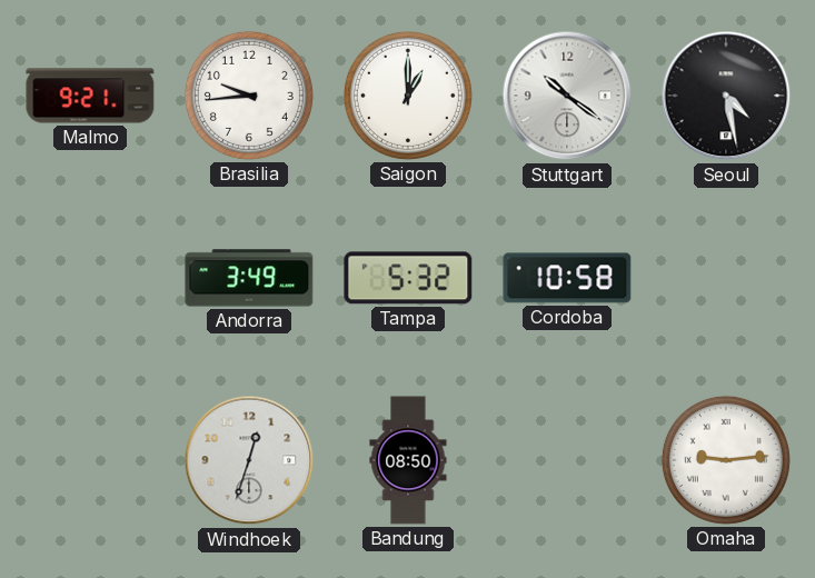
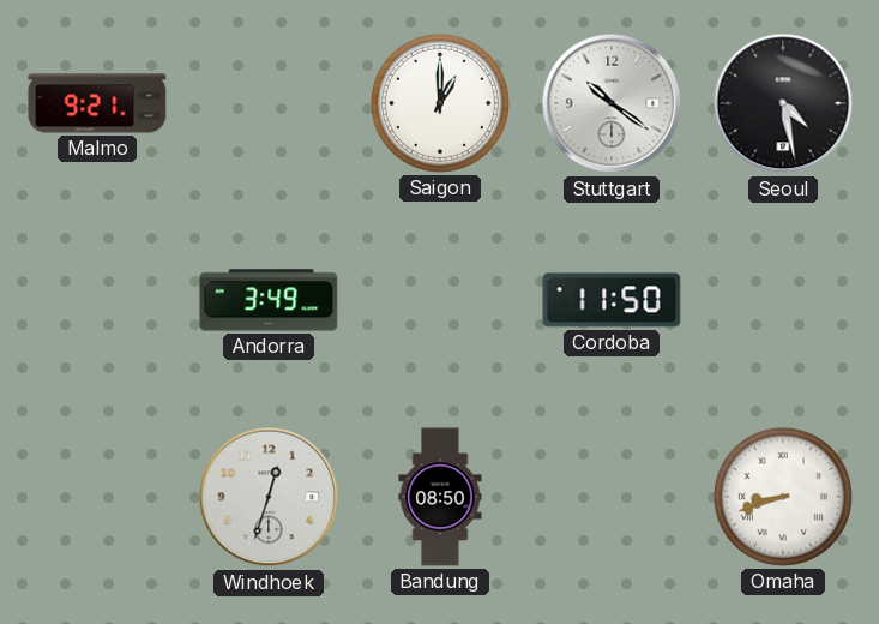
Brasilia: 9:44 -> none
Tampa: 5:32 -> none
Cordoba: 10:58 -> 11:50
Omaha: 9:14 -> 8:42
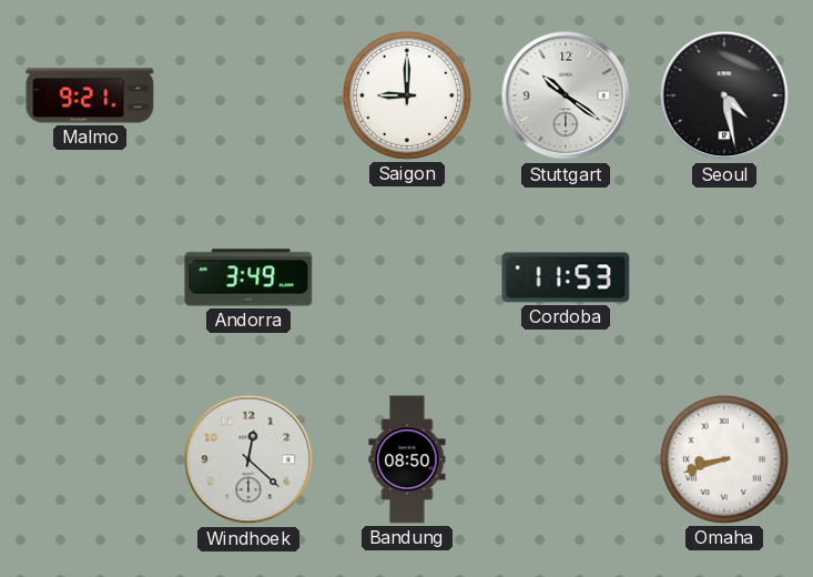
Saigon: 1:00 -> 9:00
Cordoba: 11:50 -> 11:53
Windhoek: 12:33 -> 12:22
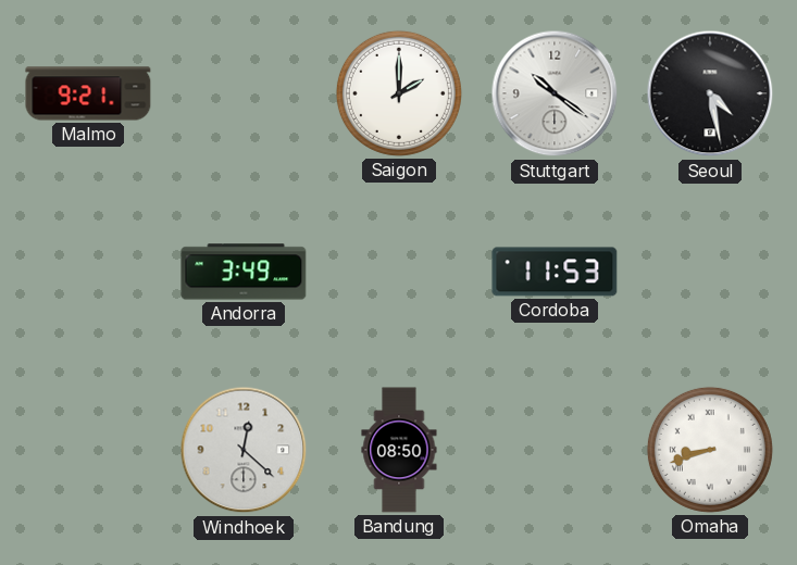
Saigon: 9:00 -> 2:00
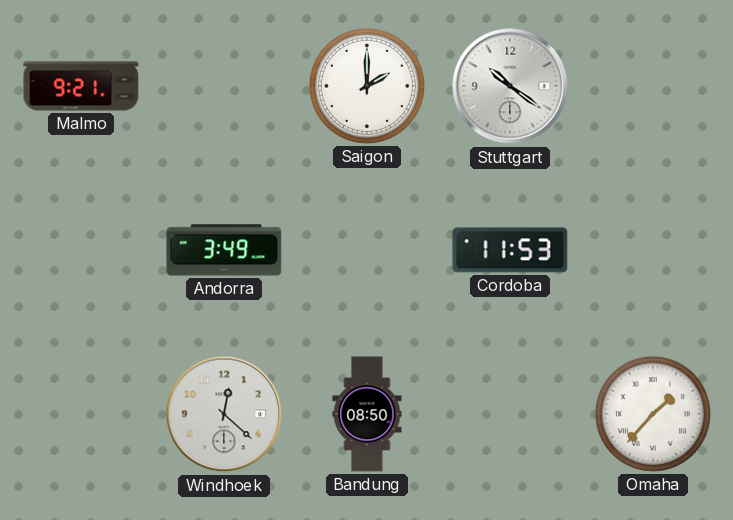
Seoul: 4:28 -> none
Omaha: 8:42 -> 1:37
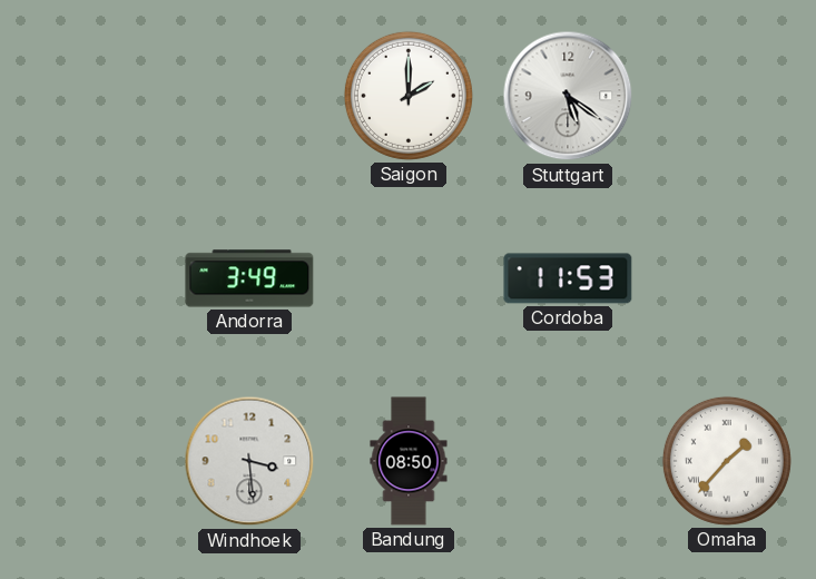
Malmo: 9:21 -> none
Stuttgart: 10:21 -> 5:21
Windhoek: 12:22 -> 3:29
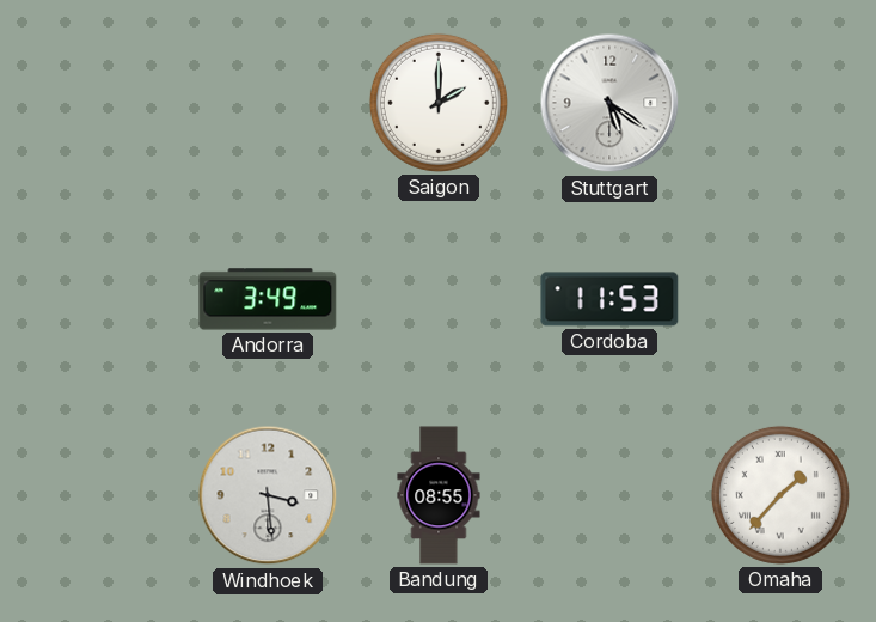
Bandung: 08:50 -> 08:55
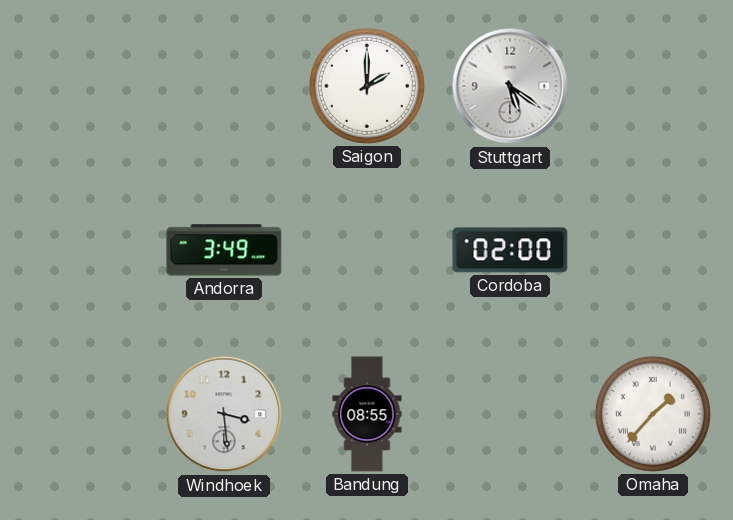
Cordoba: 11:53 -> 02:00
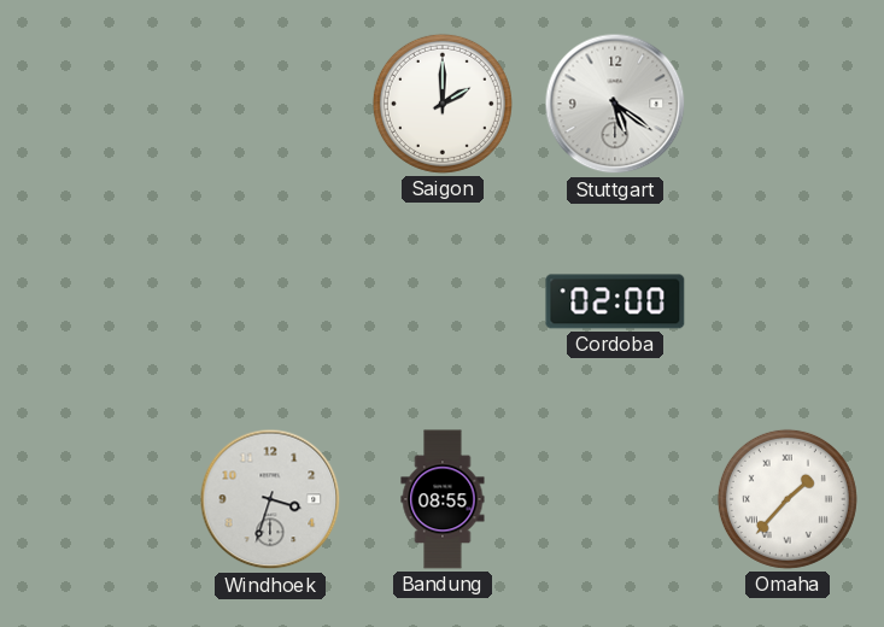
Andorra: 3:49 -> none
Windhoek: 3:29 -> 3:33
